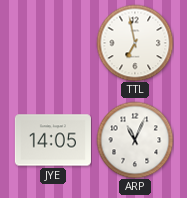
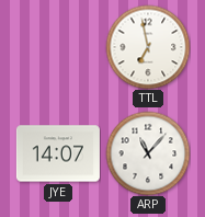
JYE: 14:05 -> 14:07
ARP: 11:04 -> 11:07
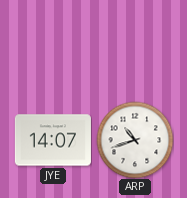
TTL: 6:58 -> none
ARP: 11:07 -> 10:42
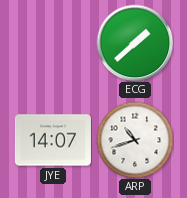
ECG: none -> 1:38
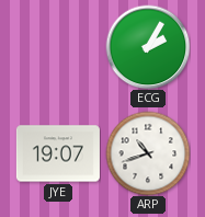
ECG: 1:38 -> 2:05
JYE: 14:07 -> 19:07
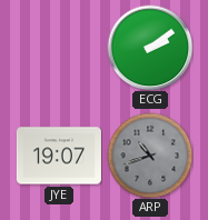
ECG: 2:05 -> 2:09
ARP dial: white -> grey
